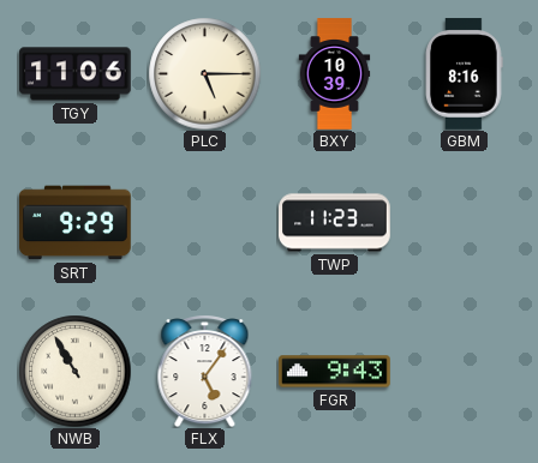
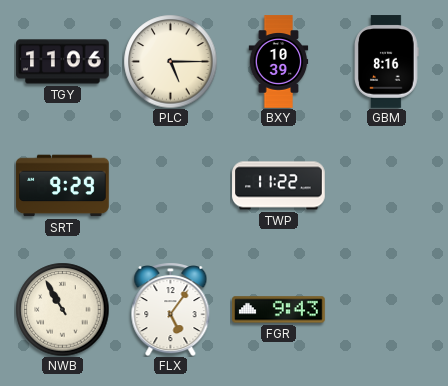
TWP: 11:23 -> 11:22
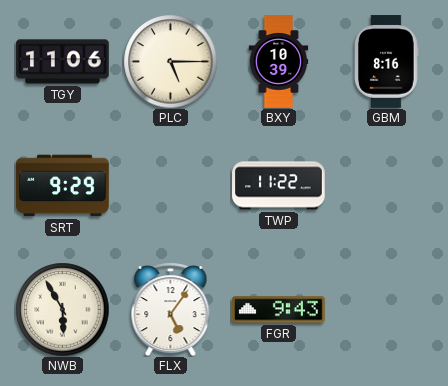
NWB: 10:55 -> 5:55
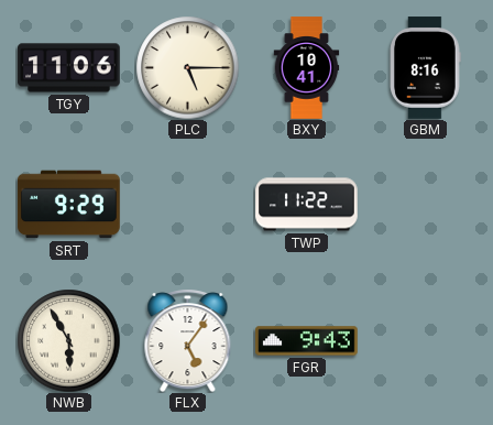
BXY: 10:39 -> 10:41
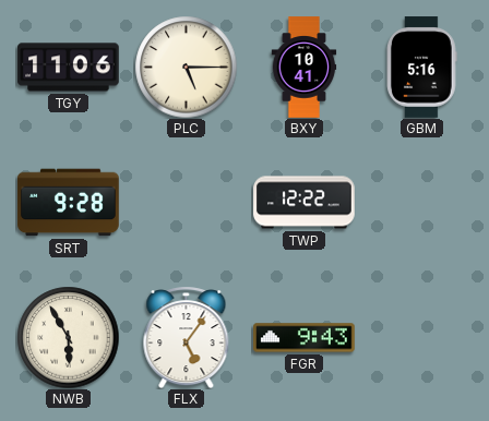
GBM: 8:16 -> 5:16
SRT: 9:29 -> 9:28
TWP: 11:22 -> 12:22
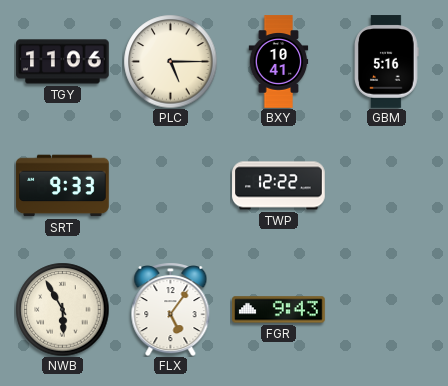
SRT: 9:28 -> 9:33
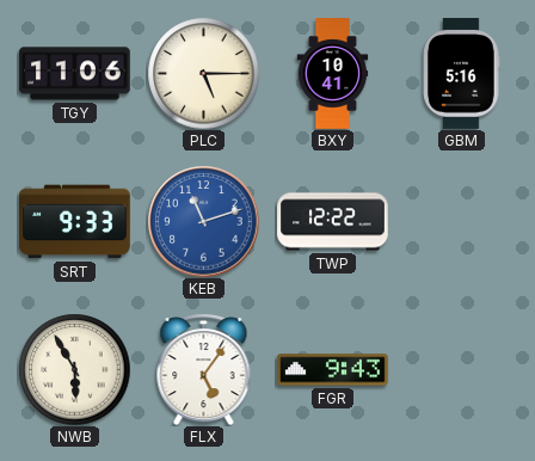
KEB: none -> 11:12
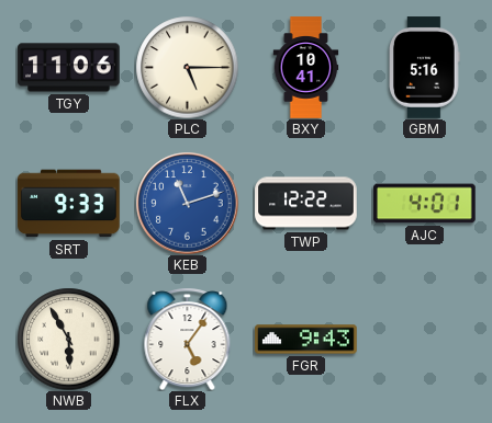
AJC: none -> 4:01
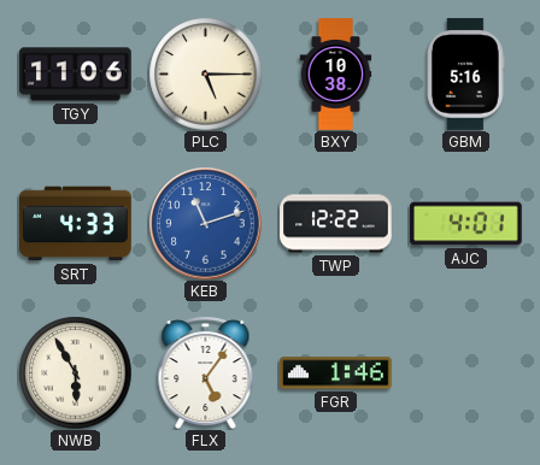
BXY: 10:41 -> 10:38
SRT: 9:33 -> 4:33
FGR: 9:43 -> 1:46
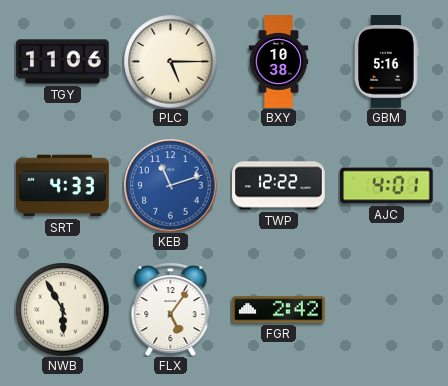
FGR: 1:46 -> 2:42
